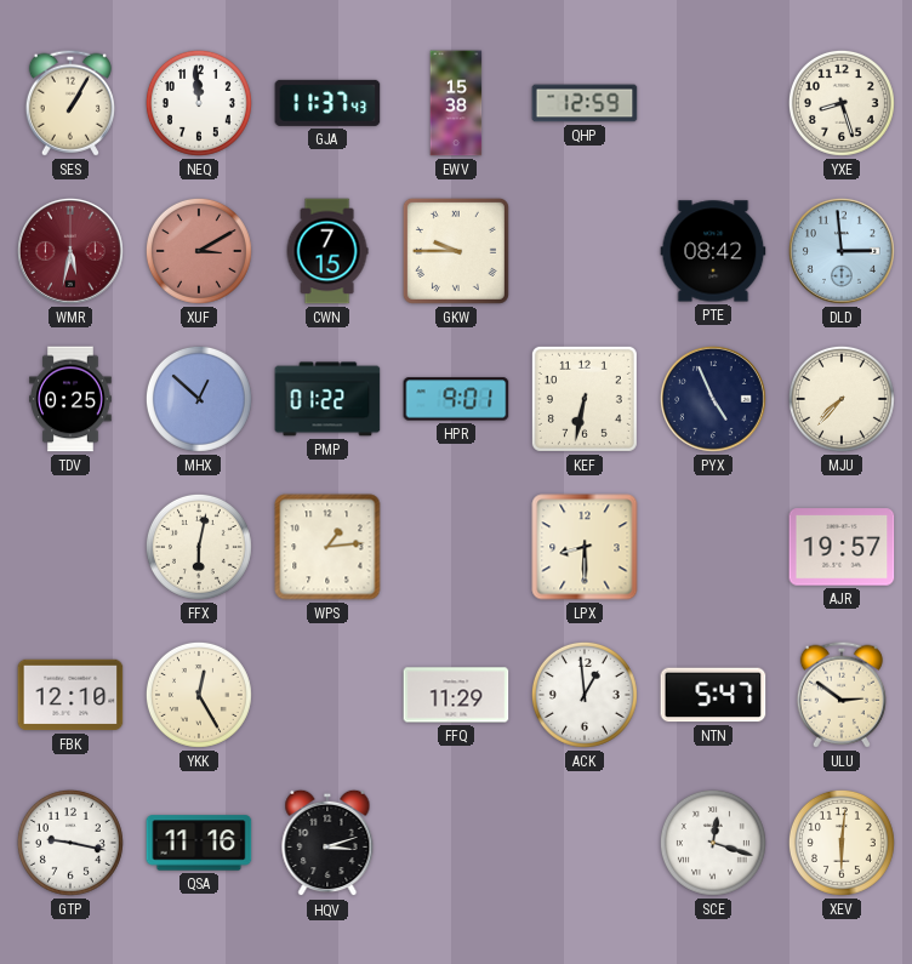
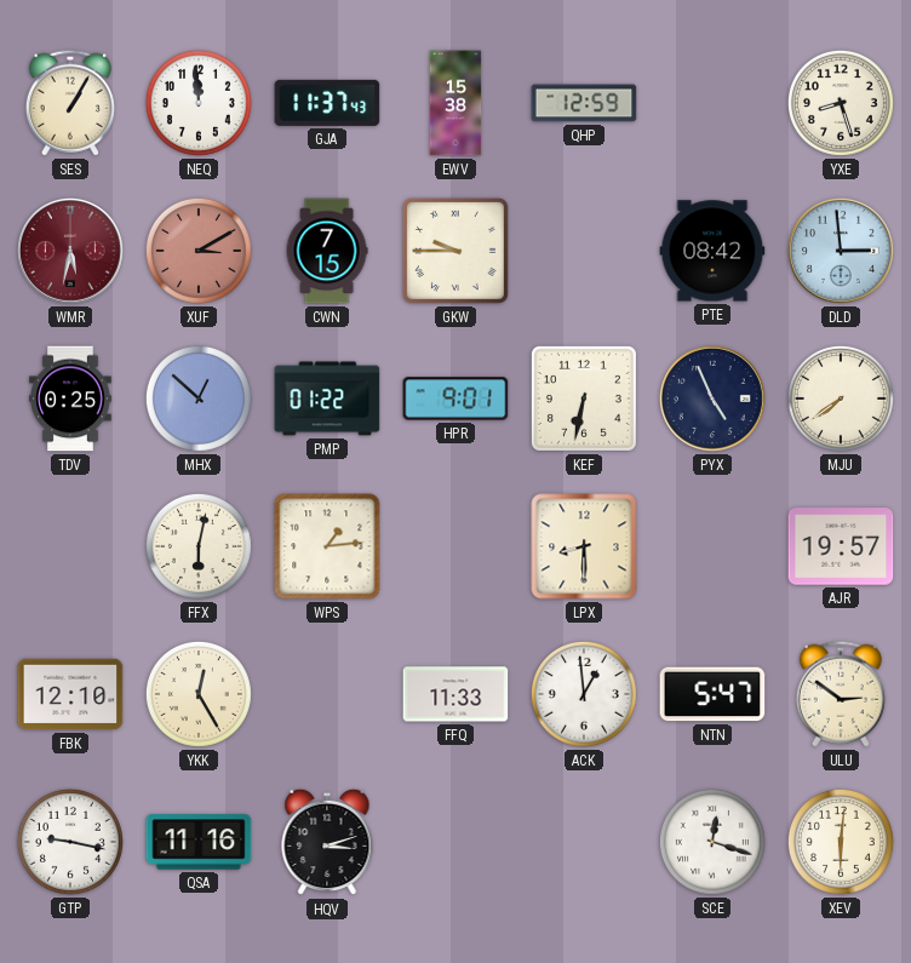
MJU: 7:37 -> 7:39
FFQ: 11:29 -> 11:33
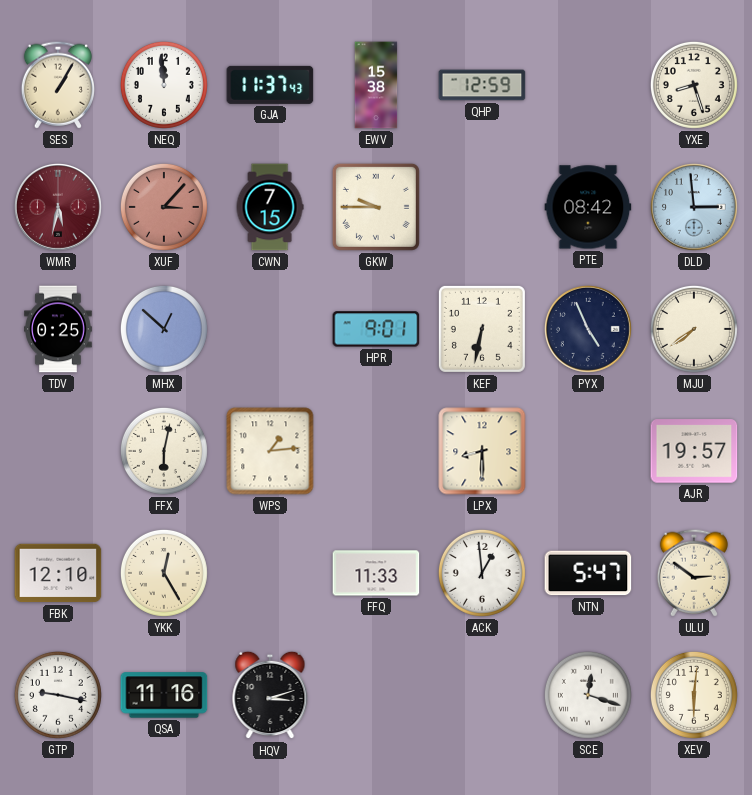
XUF: 3:10 -> 3:07
PMP: 01:22 -> none
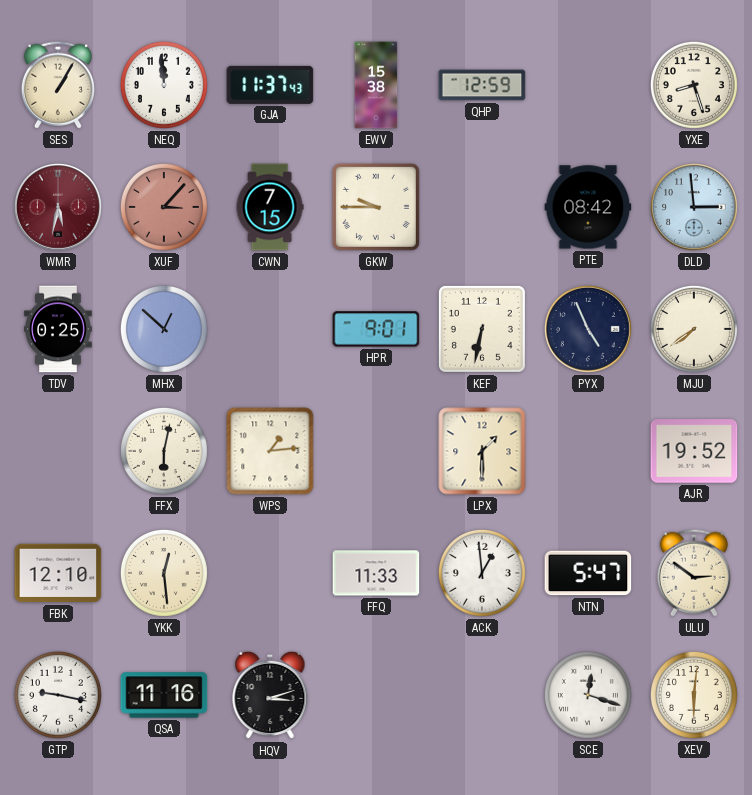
LPX: 8:30 -> 1:30
AJR: 19:57 -> 19:52
YKK: 12:25 -> 12:29
